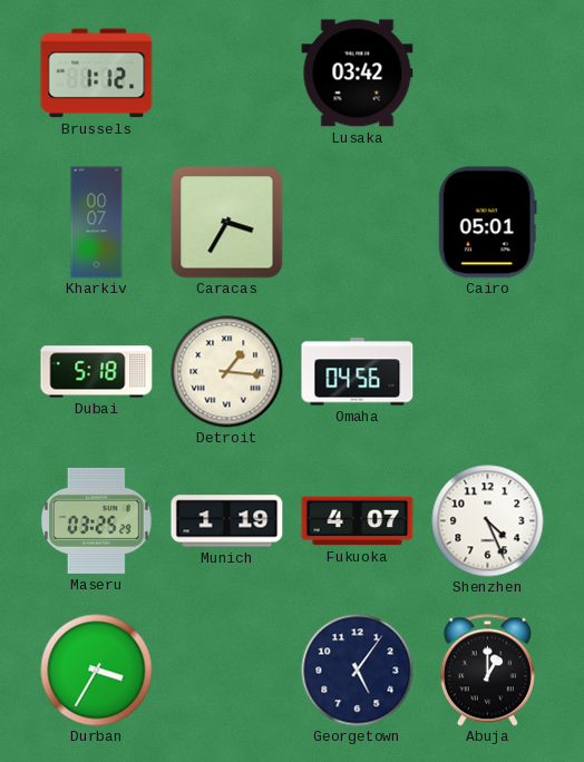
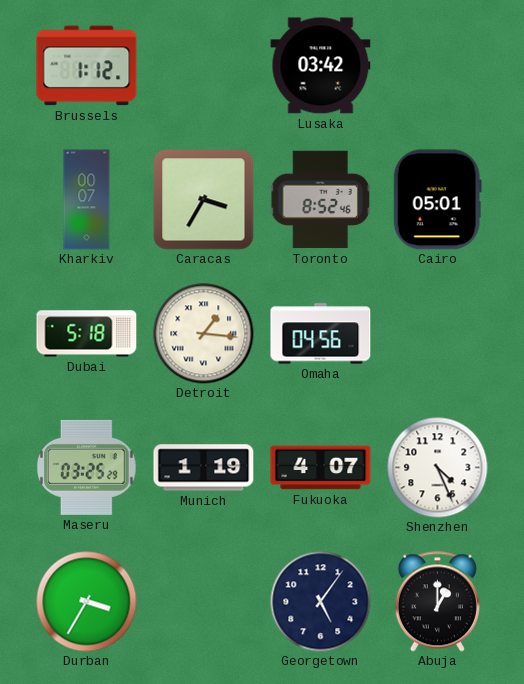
Toronto: none -> 8:52
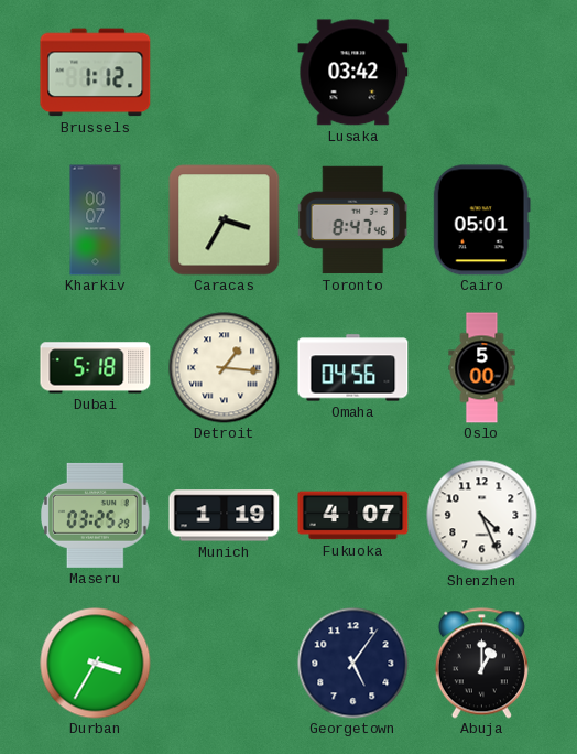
Toronto: 8:52 -> 8:47
Oslo: none -> 5:00
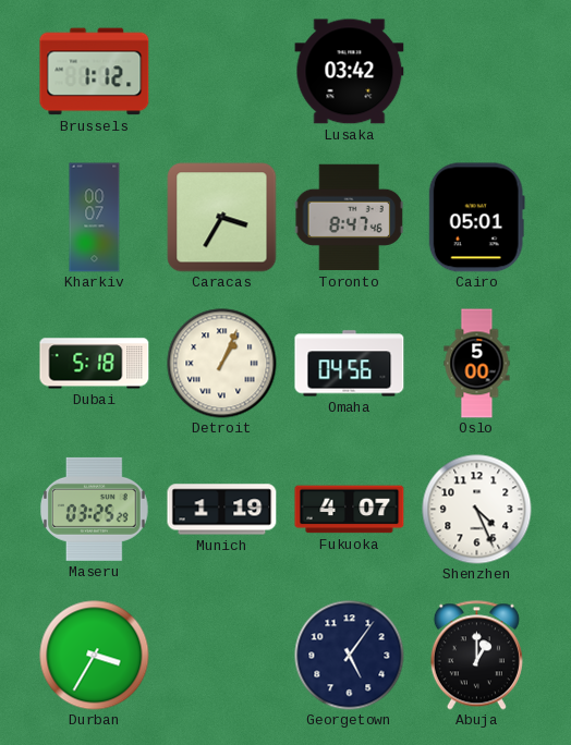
Detroit: 1:16 -> 1:04
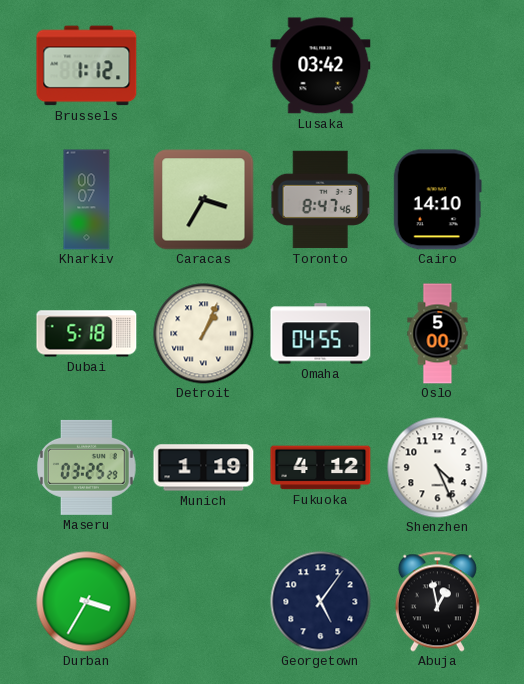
Cairo: 05:01 -> 14:10
Omaha: 04:56 -> 04:55
Fukuoka: 4:07 -> 4:12
Abuja: 1:00 -> 12:58
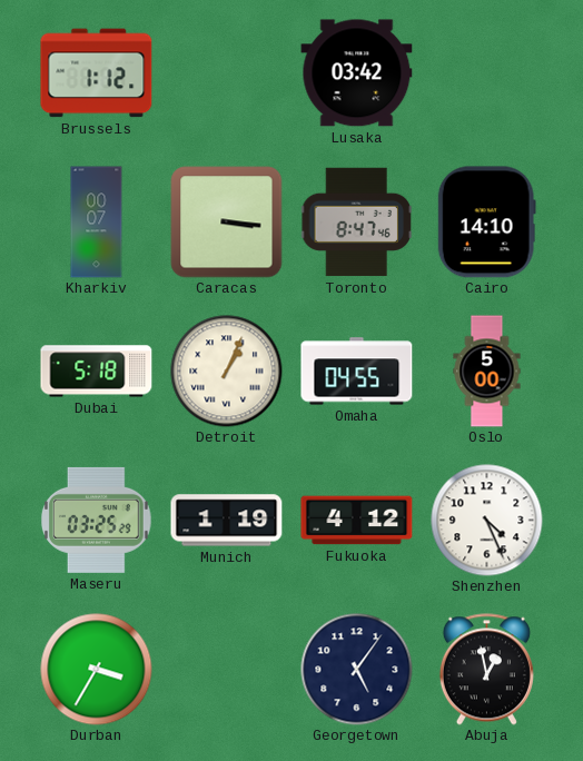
Caracas: 3:35 -> 3:16
